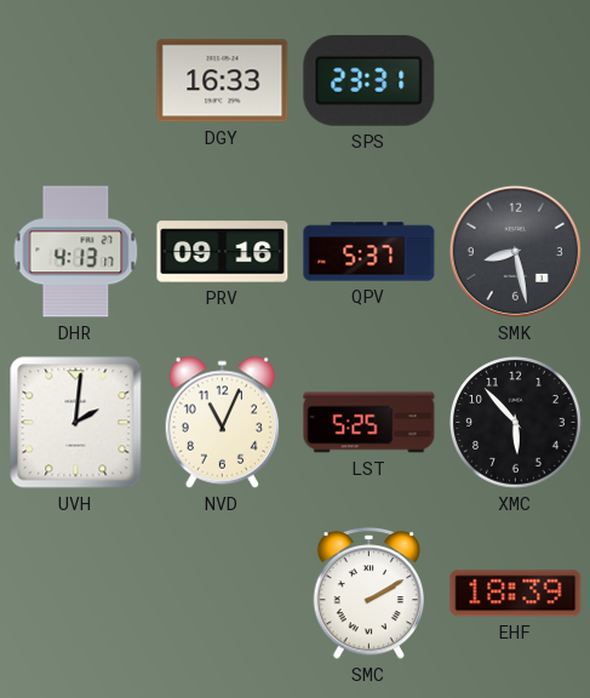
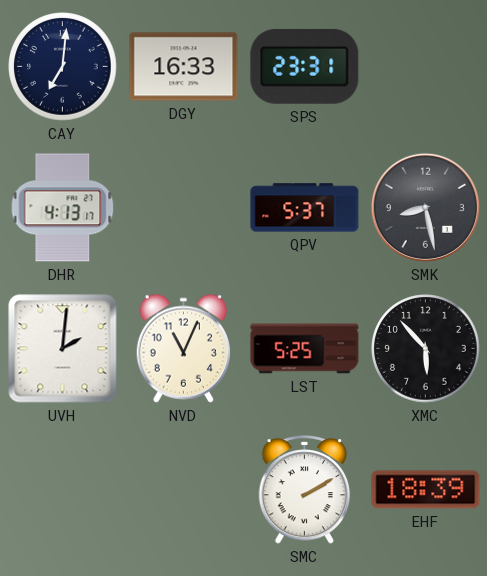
CAY: none -> 7:01
PRV: 09:16 -> none
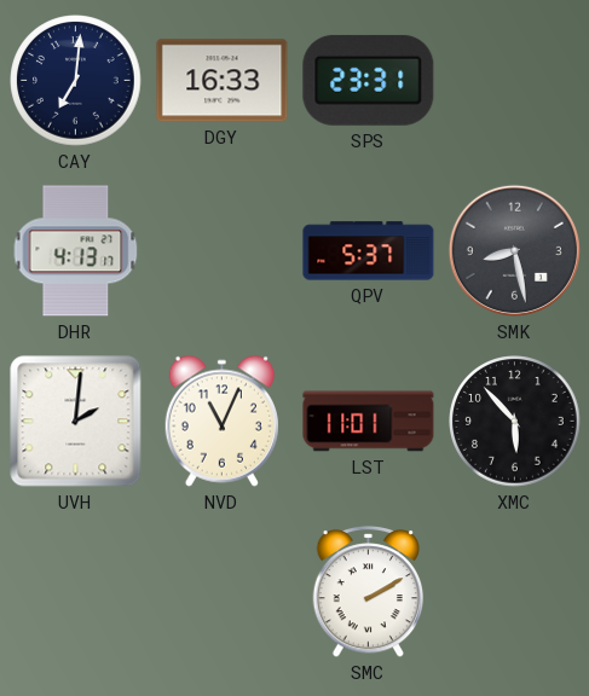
LST: 5:25 -> 11:01
EHF: 18:39 -> none
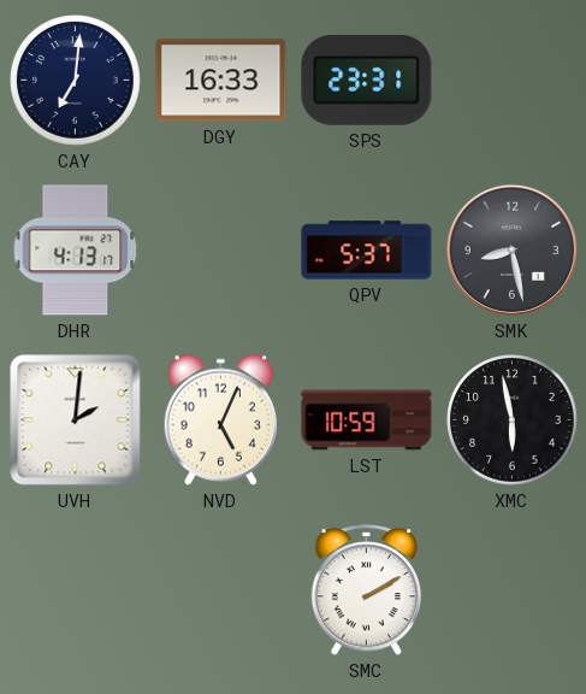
NVD: 11:04 -> 5:04
LST: 11:01 -> 10:59
XMC: 5:53 -> 5:58
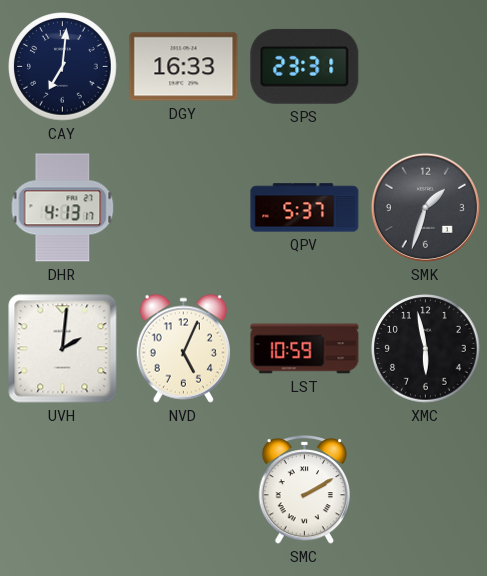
SMK: 8:28 -> 1:33
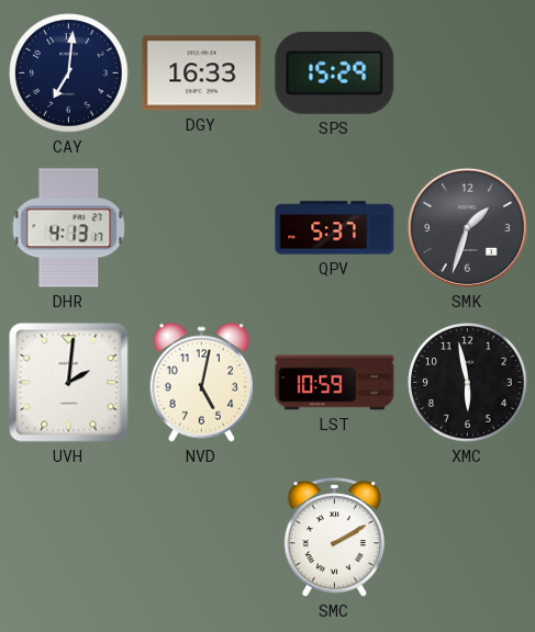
SPS: 23:31 -> 15:29
NVD: 5:04 -> 5:02
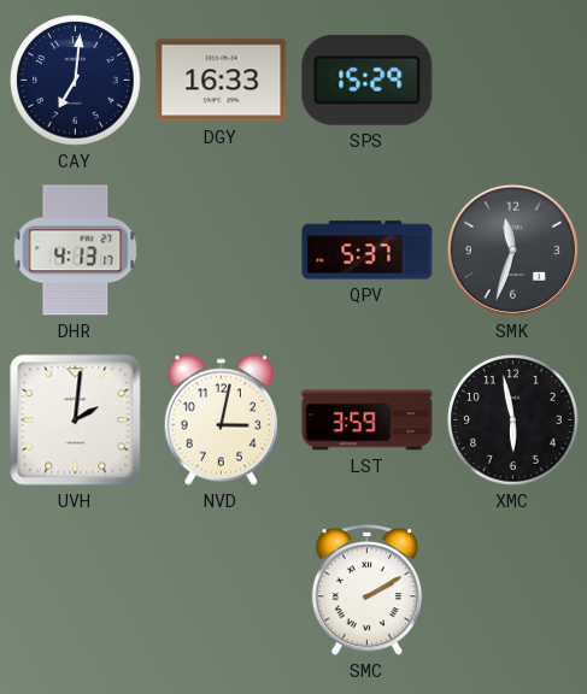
SMK: 1:33 -> 11:33
NVD: 5:02 -> 3:02
LST: 10:59 -> 3:59
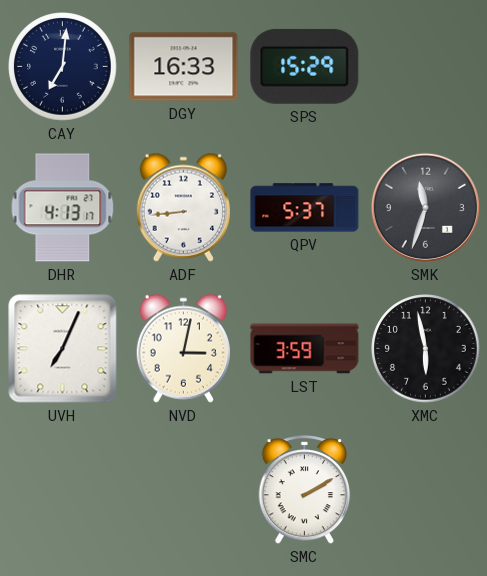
ADF: none -> 8:44
UVH: 2:01 -> 7:04
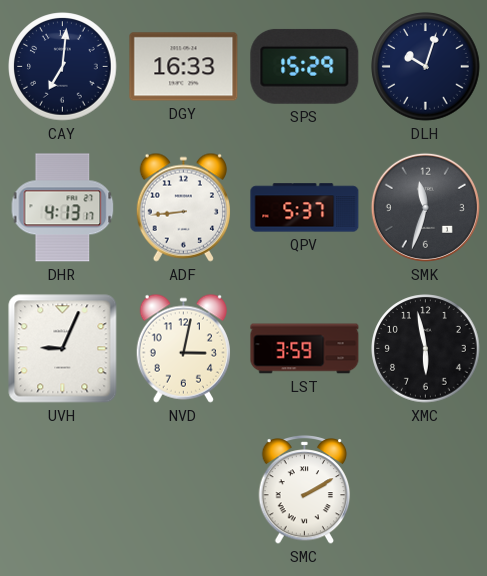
DLH: none -> 10:03
UVH: 7:04 -> 9:04
